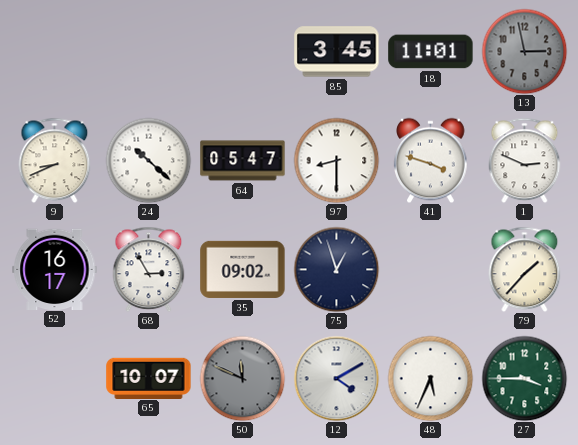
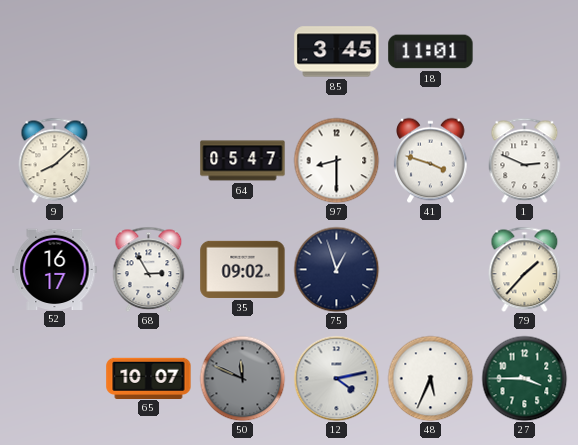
13: 2:58 -> none
9: 8:41 -> 8:08
24: 10:22 -> none
12: 4:10 -> 4:13
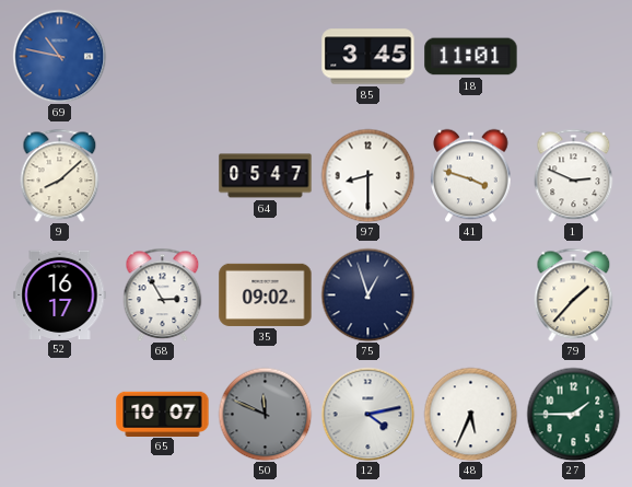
69: none -> 10:47
27: 3:45 -> 1:45
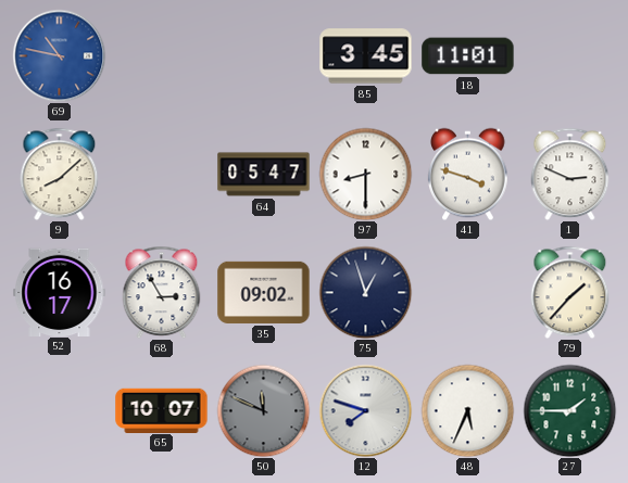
12: 4:13 -> 7:48
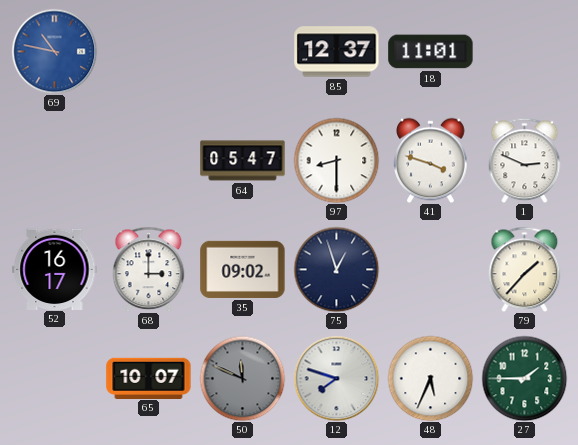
85: 3:45 -> 12:37
9: 8:08 -> none
68: 2:55 -> 3:00
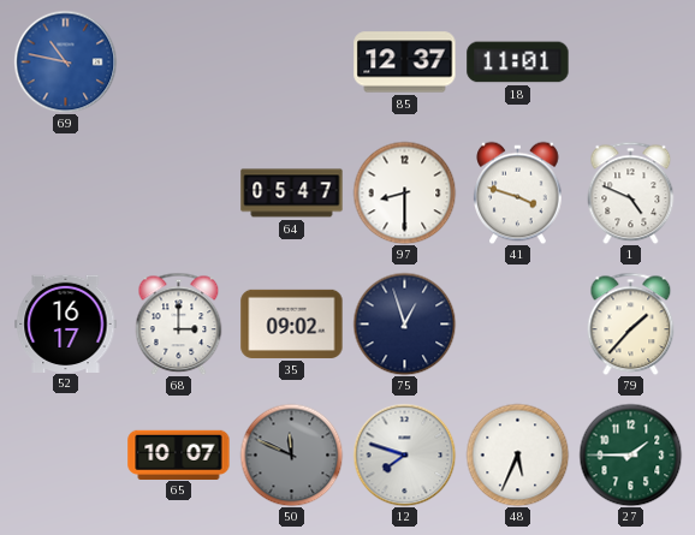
1: 2:49 -> 4:49
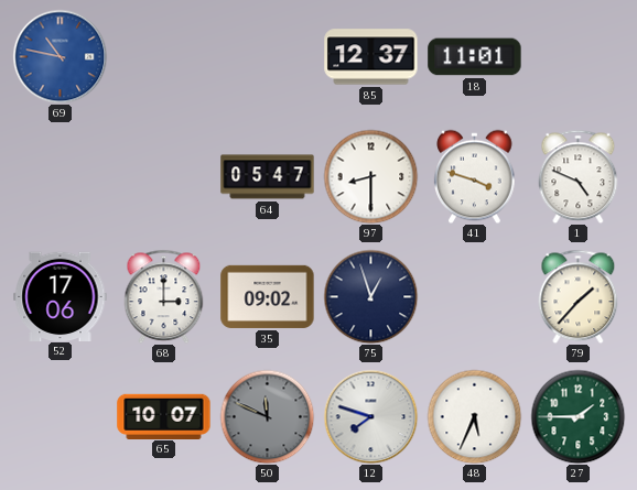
52: 16:17 -> 17:06
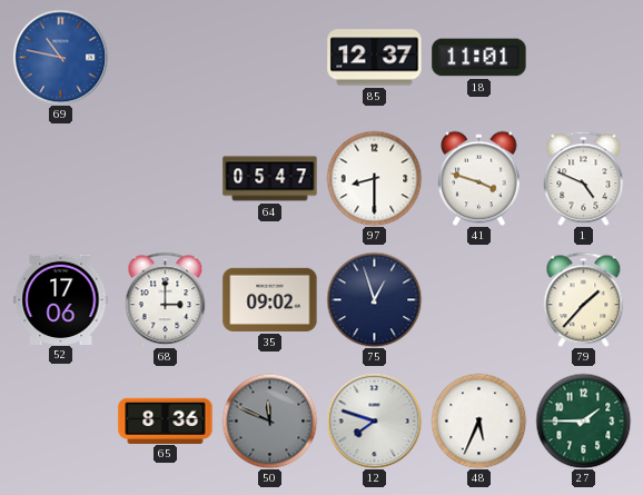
65: 10:07 -> 8:36
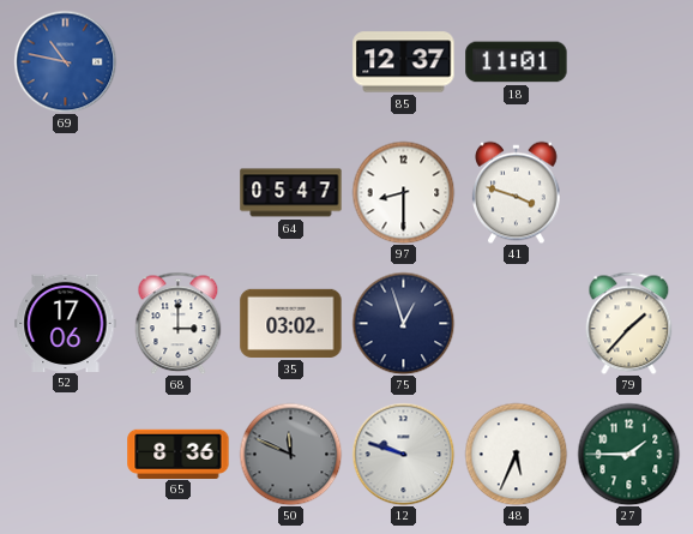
1: 4:49 -> none
35: 09:02 -> 03:02
12: 7:48 -> 9:48
